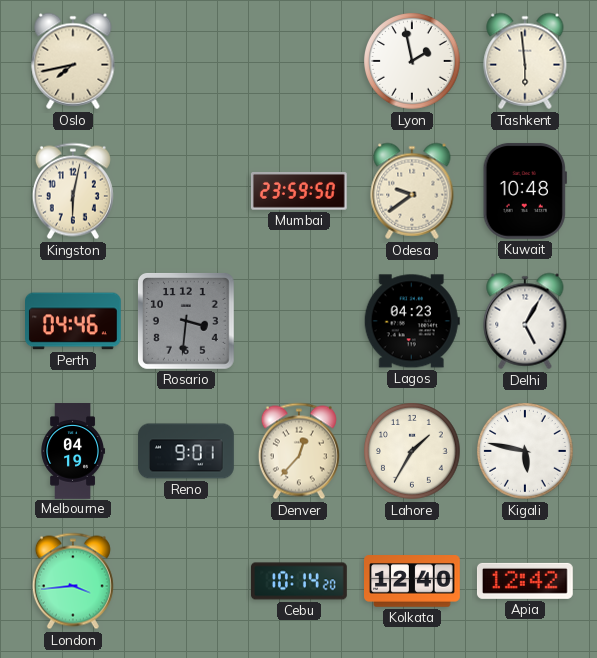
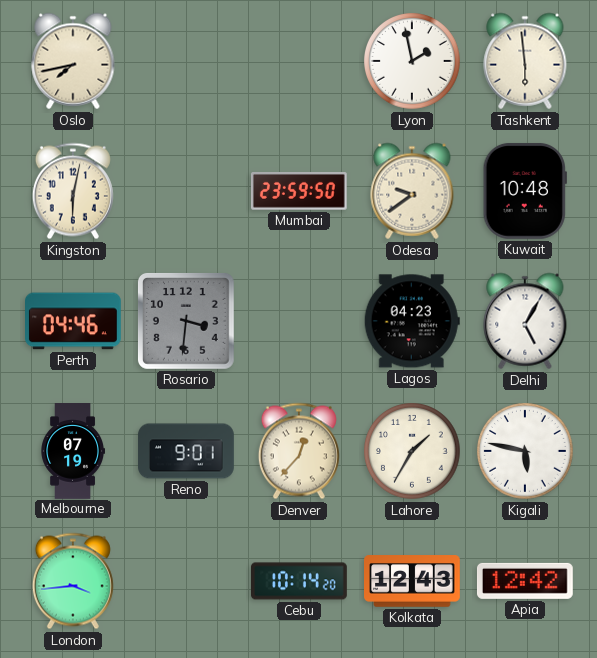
Melbourne: 04:19 -> 07:19
Kolkata: 12:40 -> 12:43
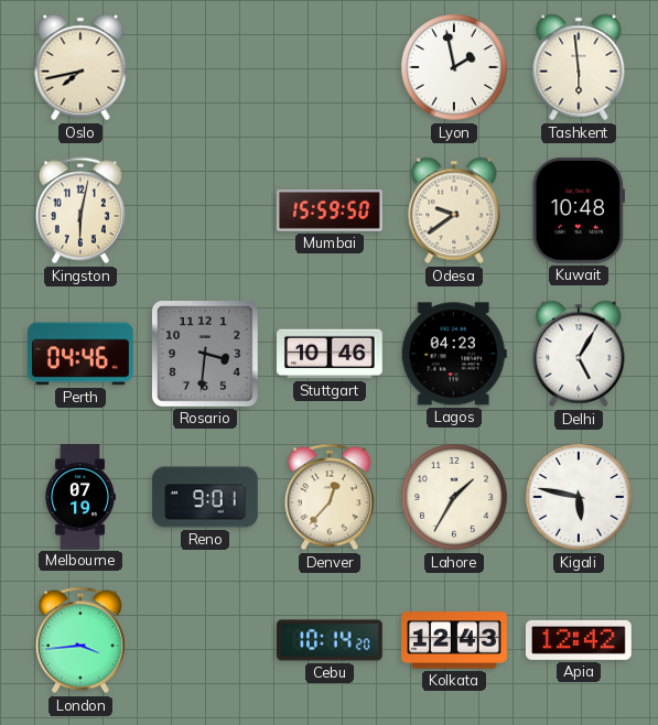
Mumbai: 23:59 -> 15:59
Stuttgart: none -> 10:46
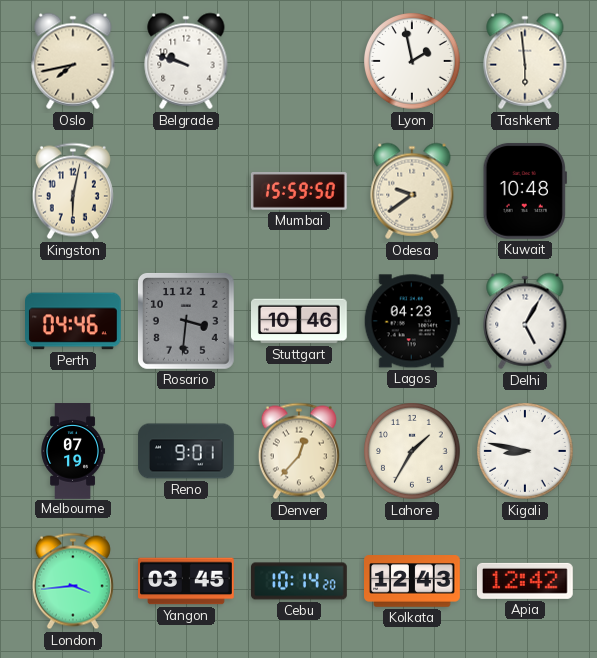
Belgrade: none -> 9:48
Kigali: 5:47 -> 8:47
Yangon: none -> 03:45
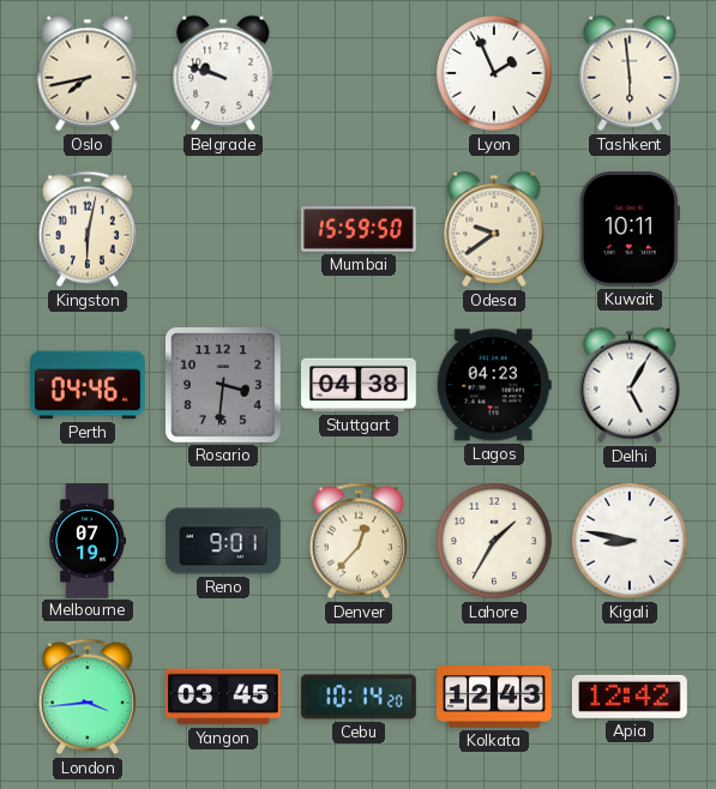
Lyon: 1:58 -> 1:56
Kuwait: 10:48 -> 10:11
Stuttgart: 10:46 -> 04:38
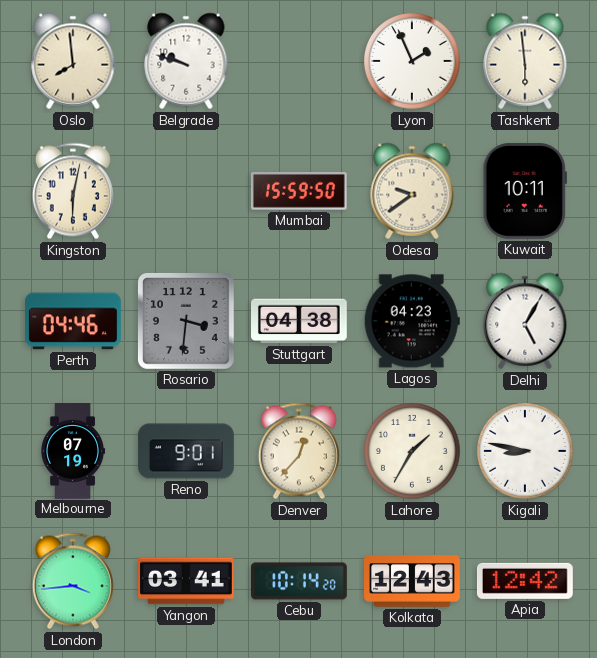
Oslo: 7:43 -> 7:59
Yangon: 03:45 -> 03:41
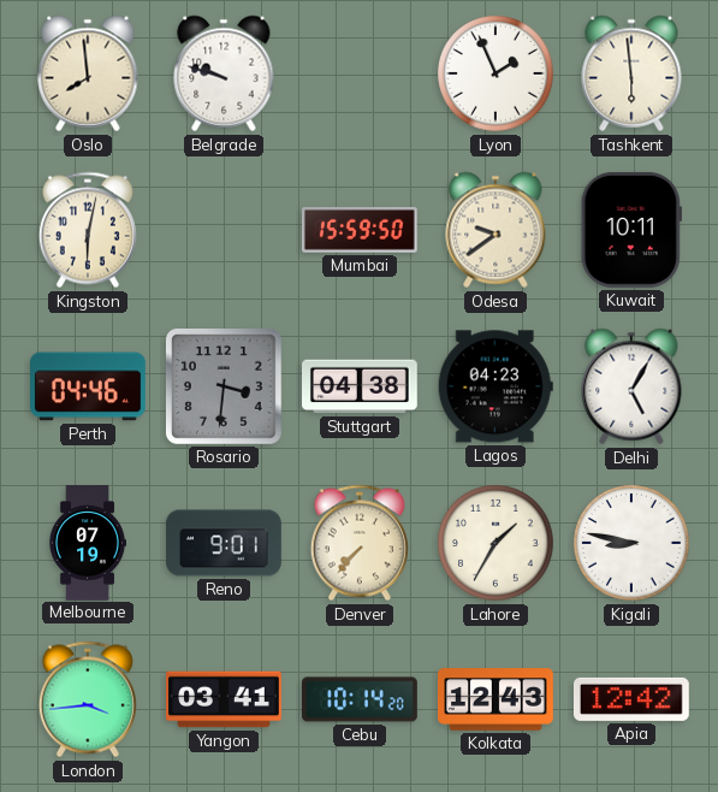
Denver: 12:37 -> 7:37
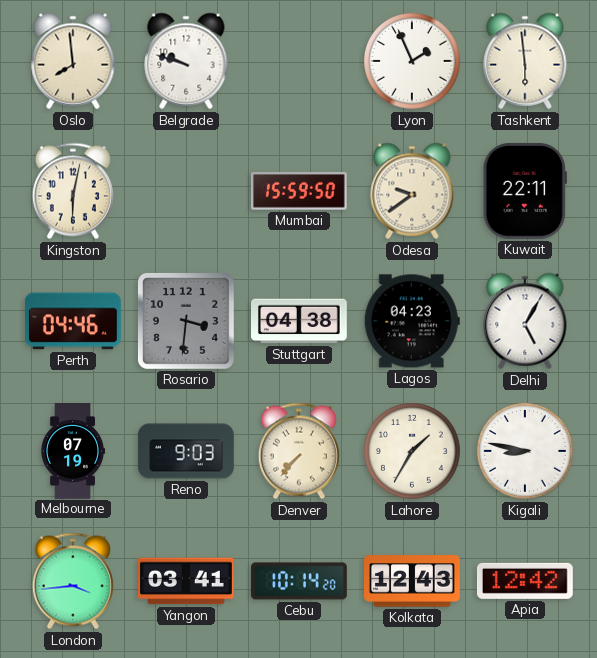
Kuwait: 10:11 -> 22:11
Reno: 9:01 -> 9:03
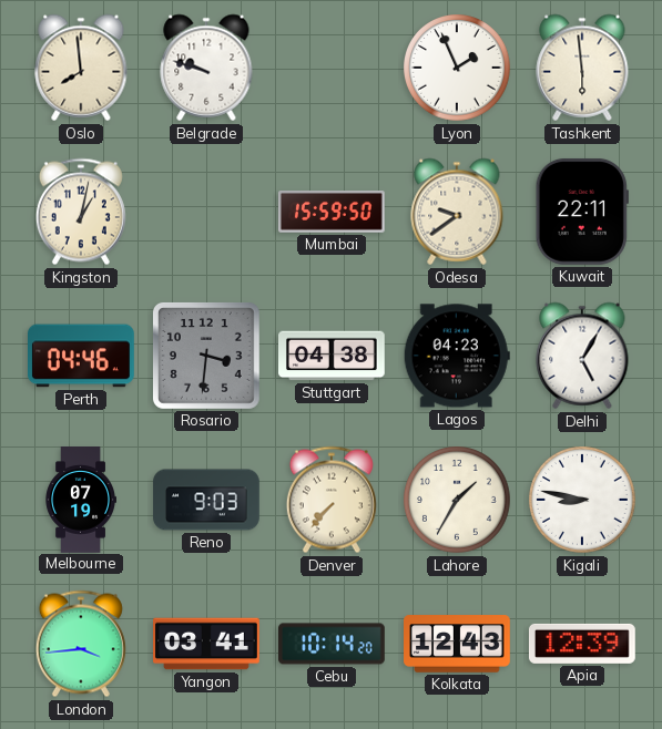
Kingston: 6:02 -> 1:02
Apia: 12:42 -> 12:39
